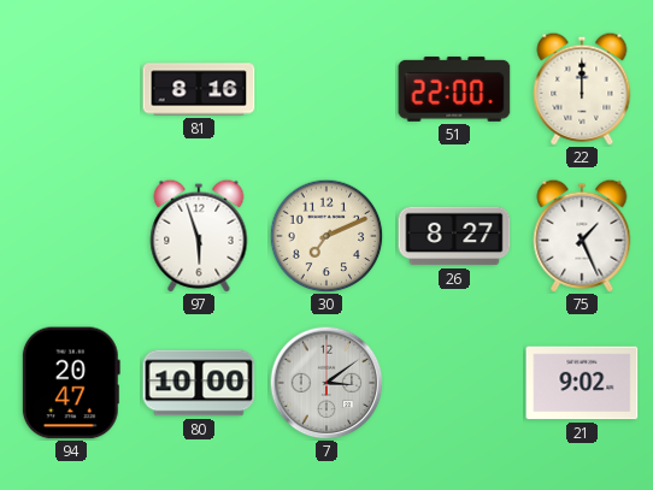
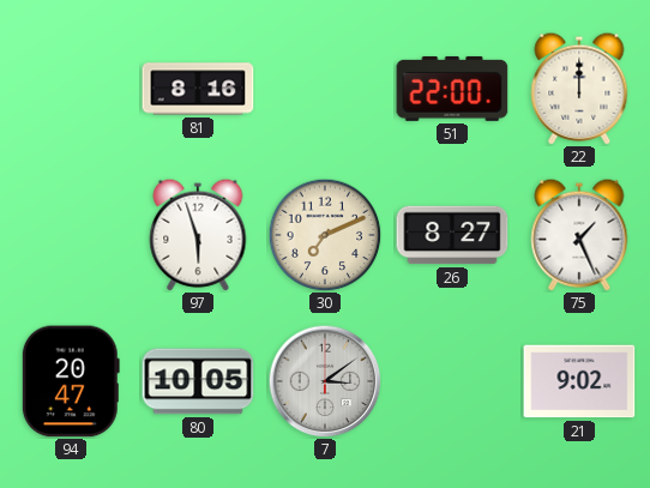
80: 10:00 -> 10:05
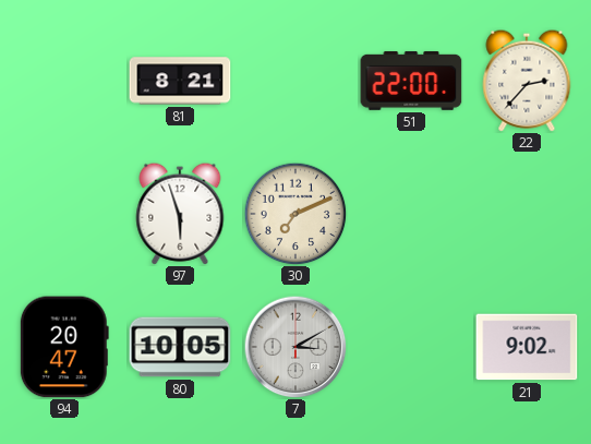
81: 8:16 -> 8:21
22: 12:00 -> 2:37
26: 8:27 -> none
75: 1:26 -> none
7: 3:09 -> 3:10
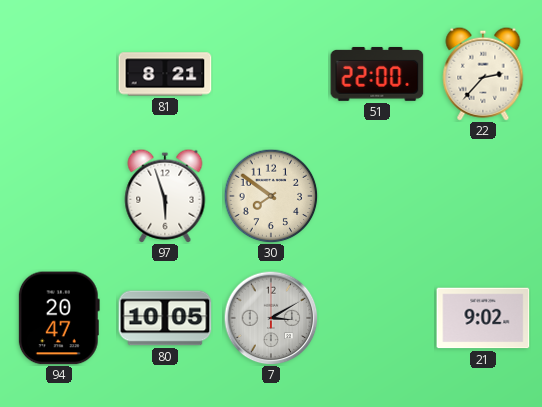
30: 7:11 -> 7:51
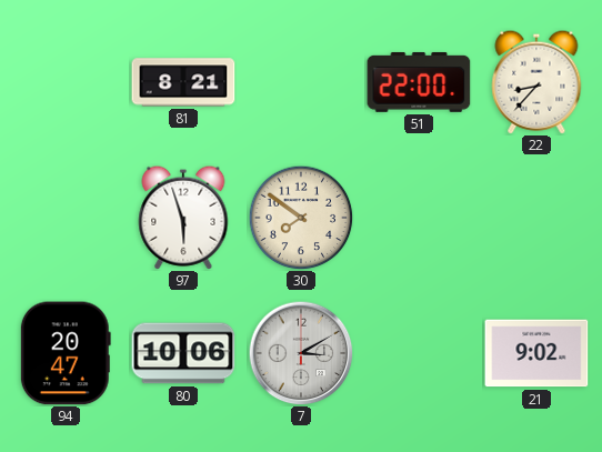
22: 2:37 -> 8:37
80: 10:05 -> 10:06
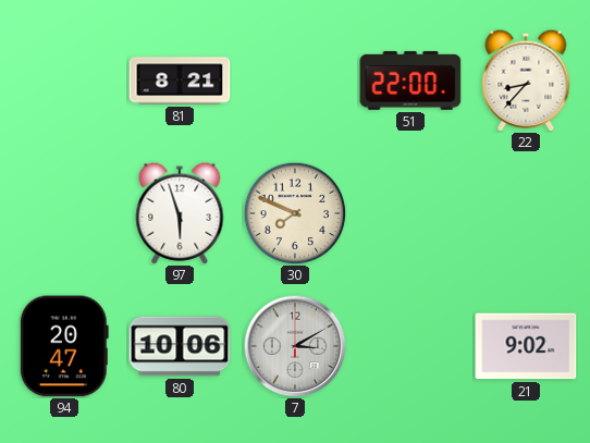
30: 7:51 -> 7:49
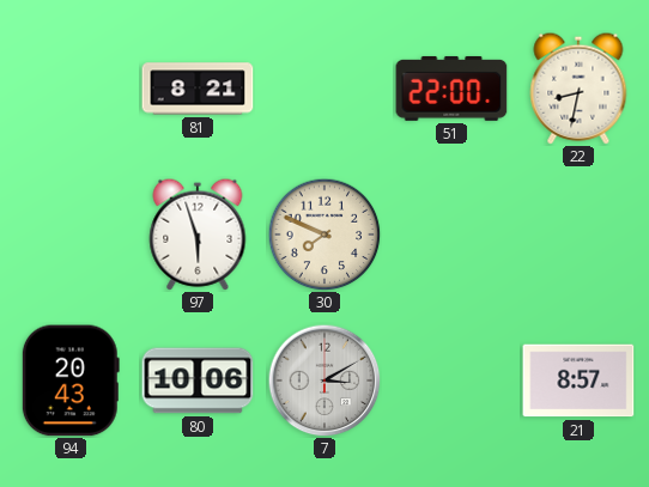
22: 8:37 -> 8:32
94: 20:47 -> 20:43
21: 9:02 -> 8:57
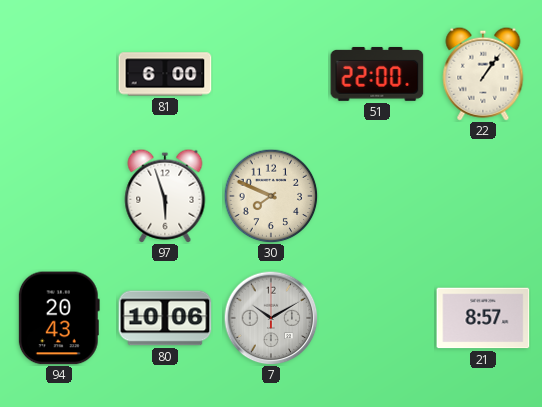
81: 8:21 -> 6:00
22: 8:32 -> 1:06
7: 3:10 -> 10:10
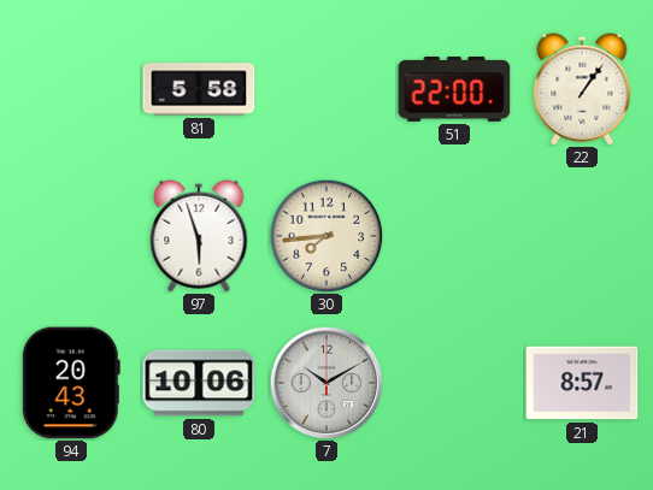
81: 6:00 -> 5:58
30: 7:49 -> 7:44
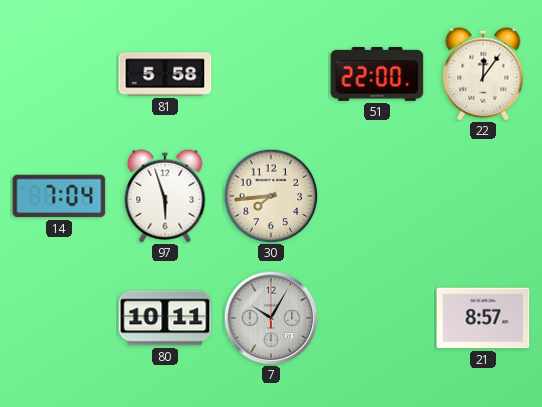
22: 1:06 -> 12:06
14: none -> 7:04
94: 20:43 -> none
80: 10:06 -> 10:11
7: 10:10 -> 10:05
